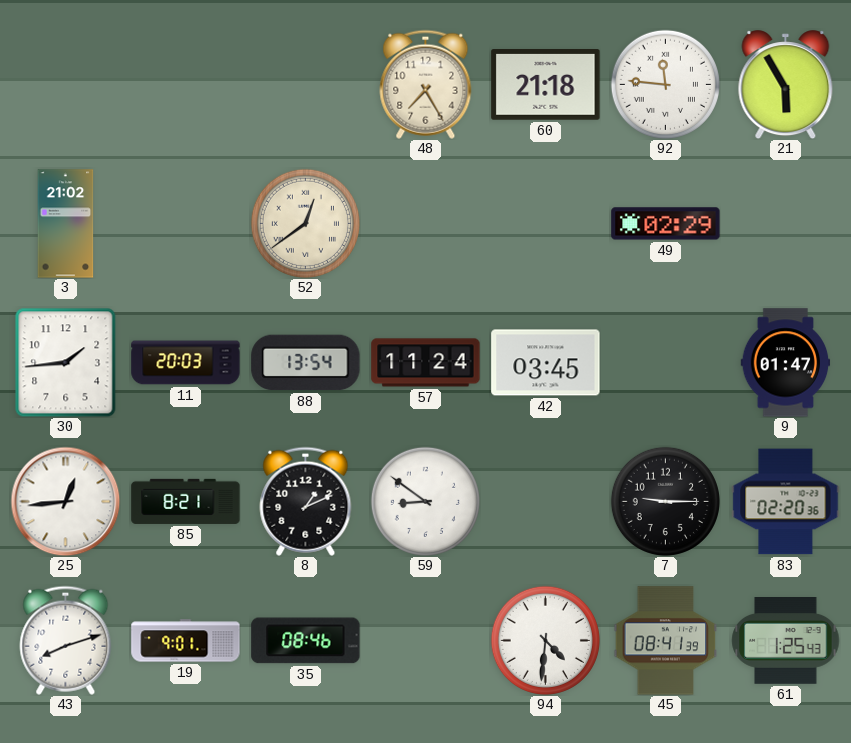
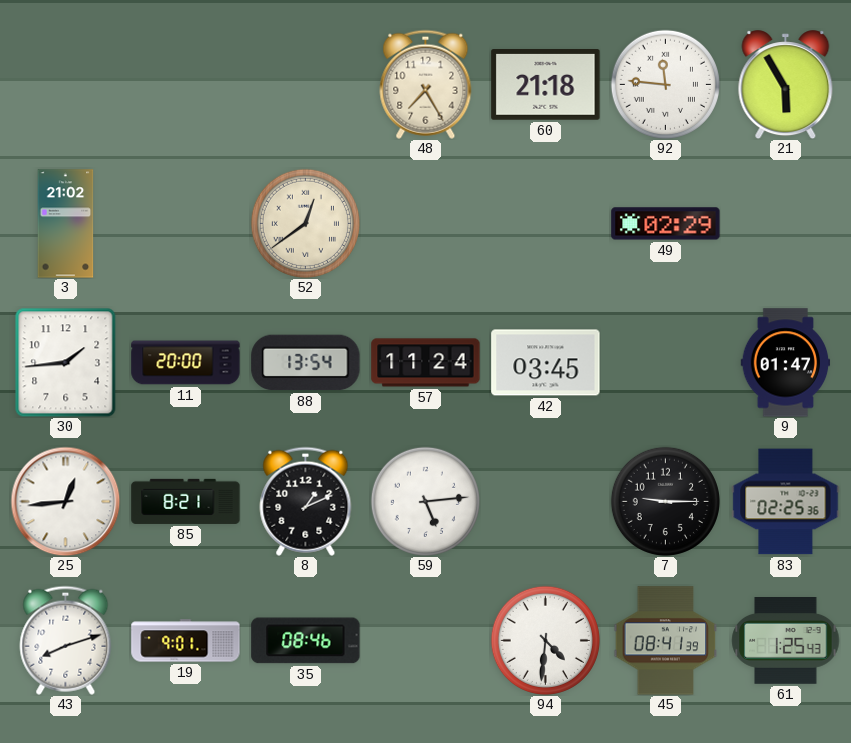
11: 20:03 -> 20:00
59: 8:51 -> 5:14
83: 02:20 -> 02:25
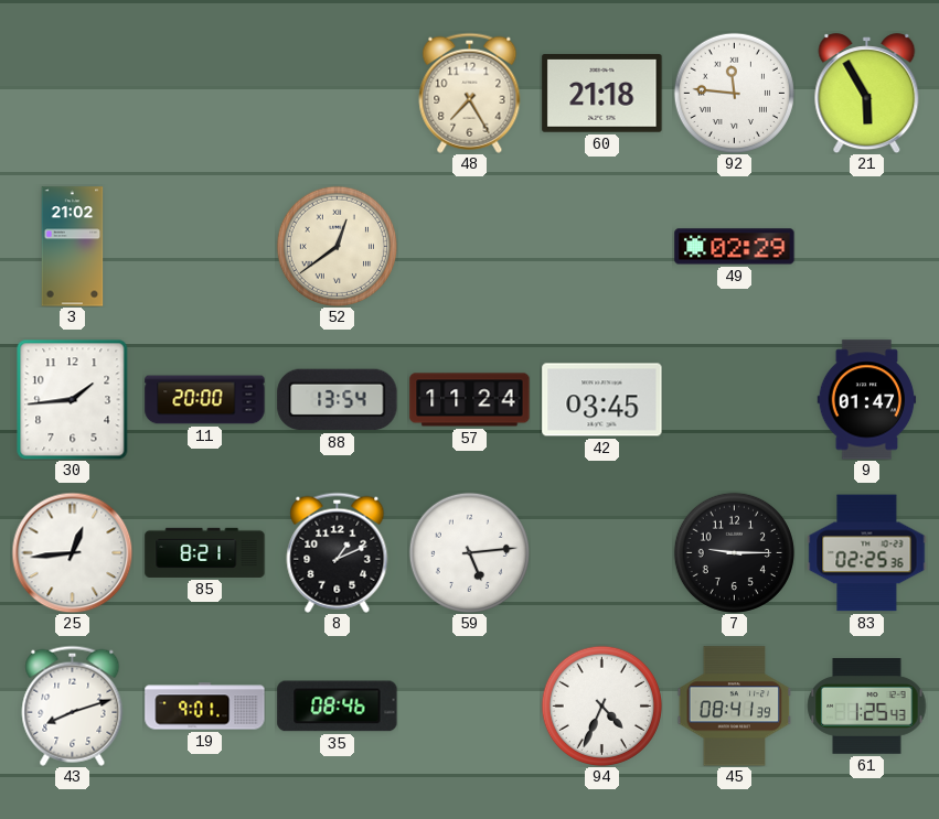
94: 4:31 -> 4:34
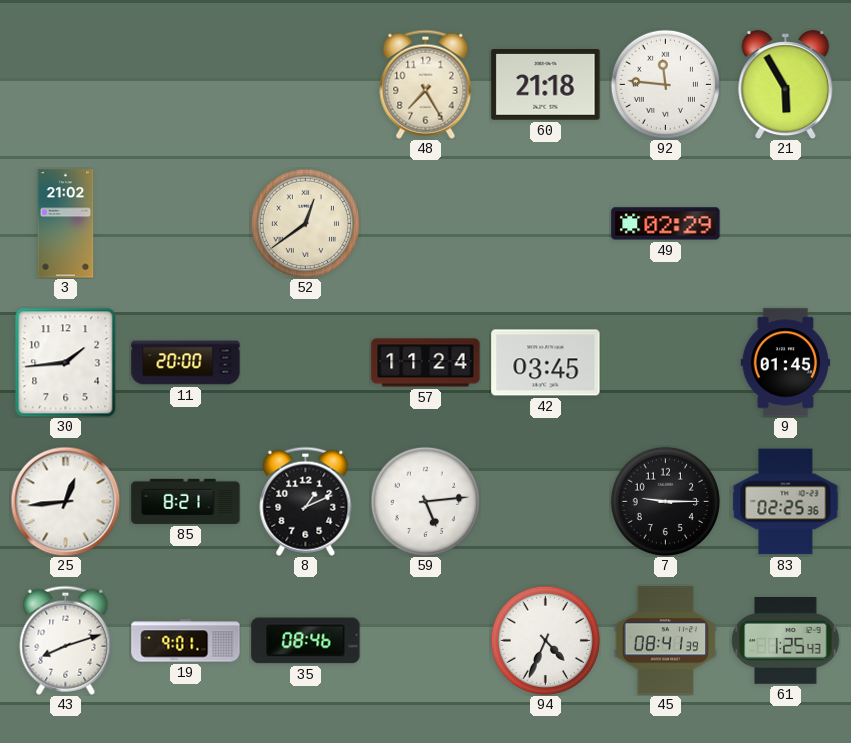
88: 13:54 -> none
9: 01:47 -> 01:45
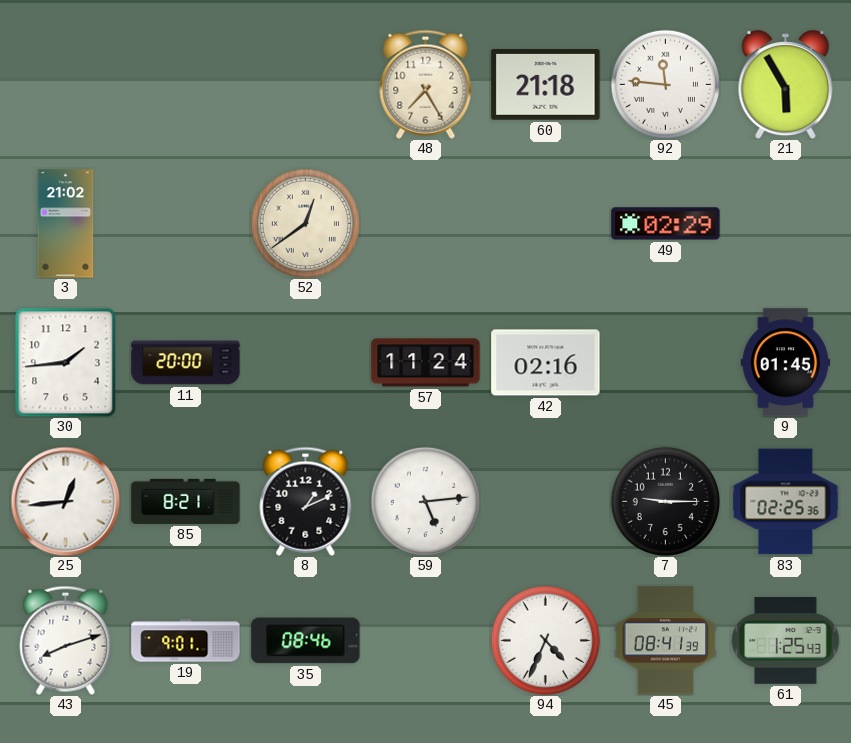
42: 03:45 -> 02:16
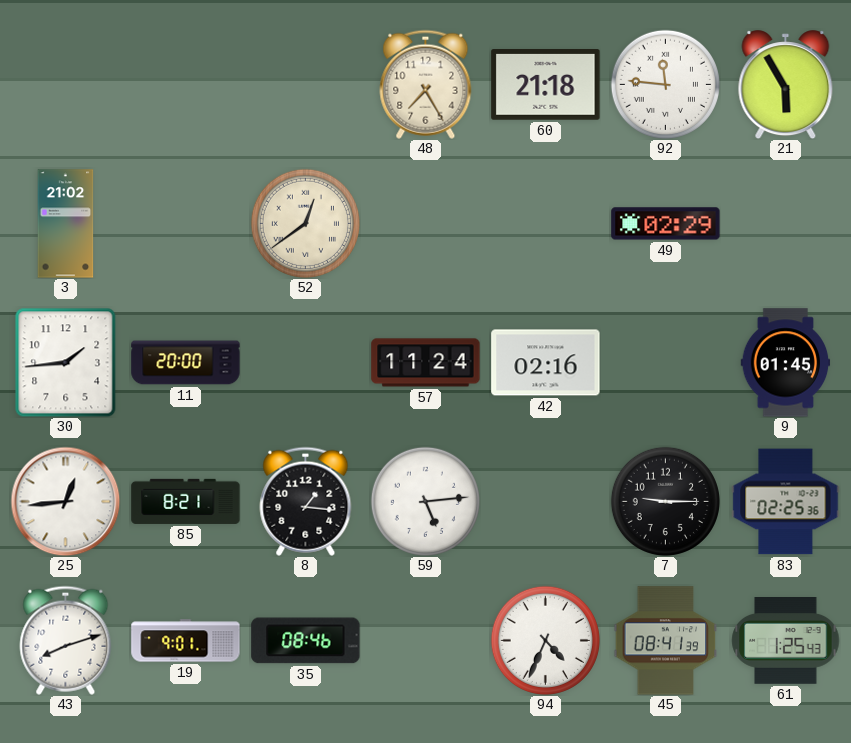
8: 1:11 -> 1:16
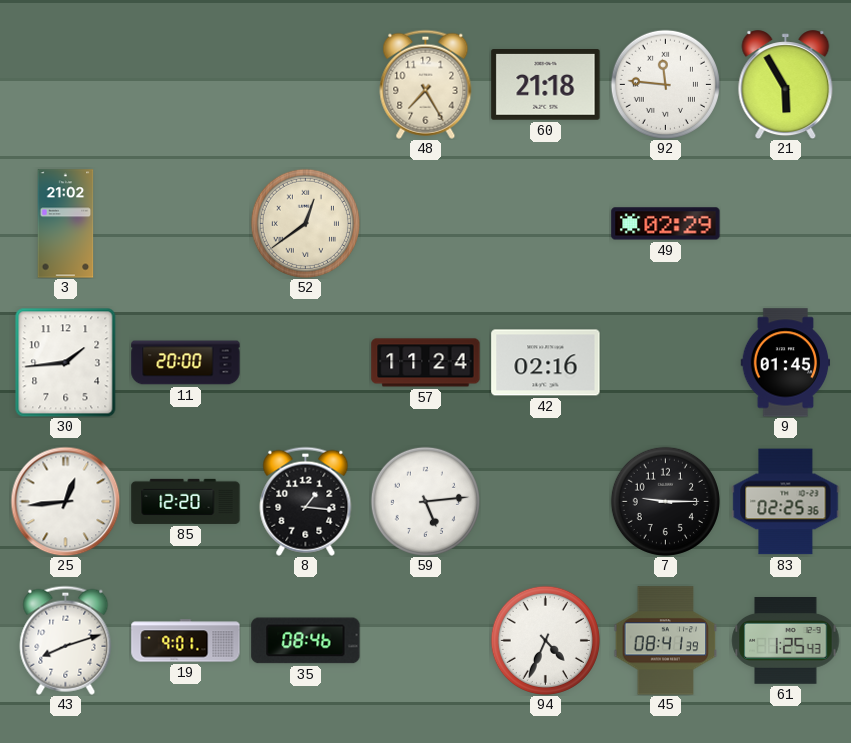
85: 8:21 -> 12:20
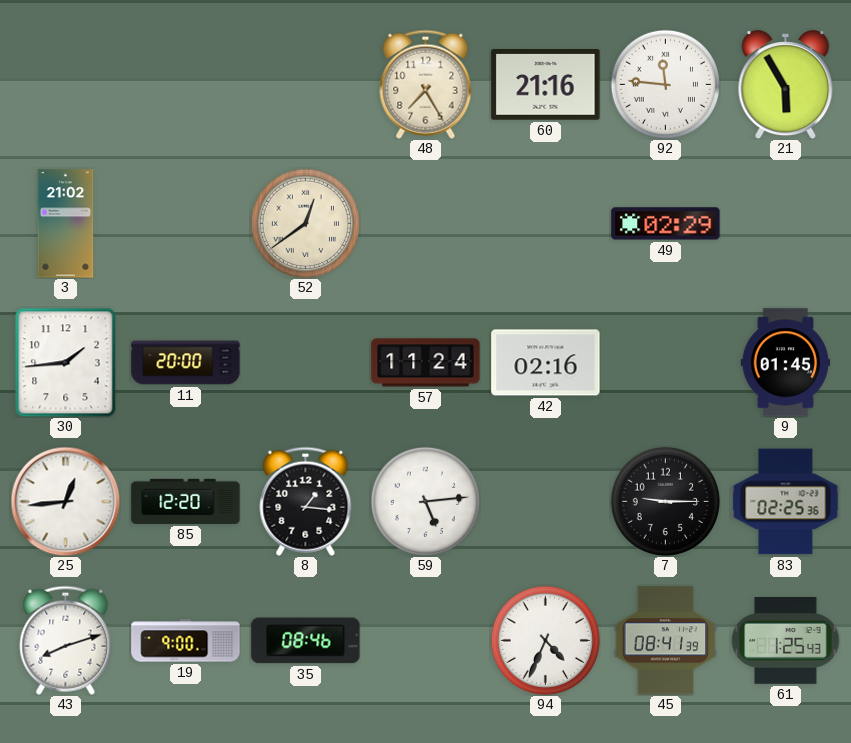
60: 21:18 -> 21:16
19: 9:01 -> 9:00
